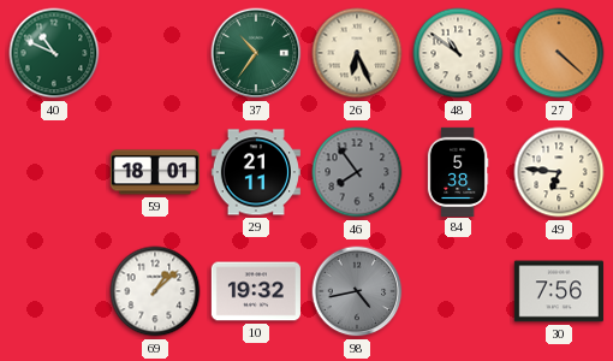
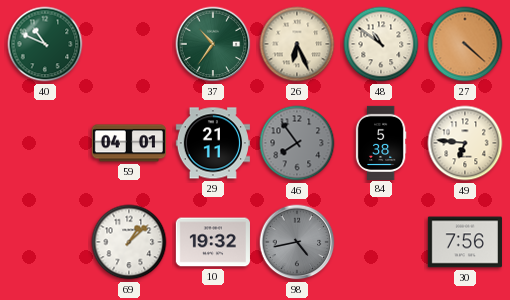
59: 18:01 -> 04:01
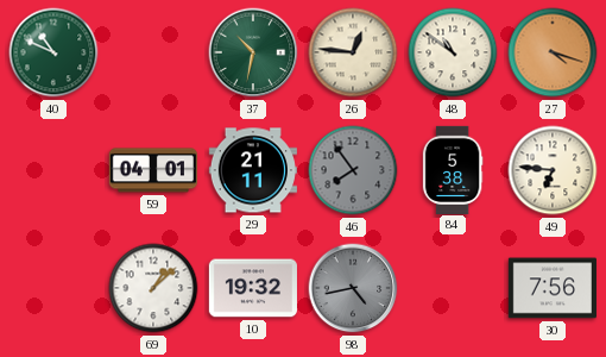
37: 10:36 -> 10:32
26: 6:26 -> 12:46
27: 4:22 -> 4:18
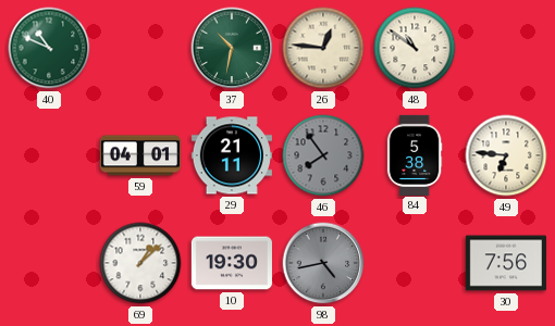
27: 4:18 -> none
10: 19:32 -> 19:30
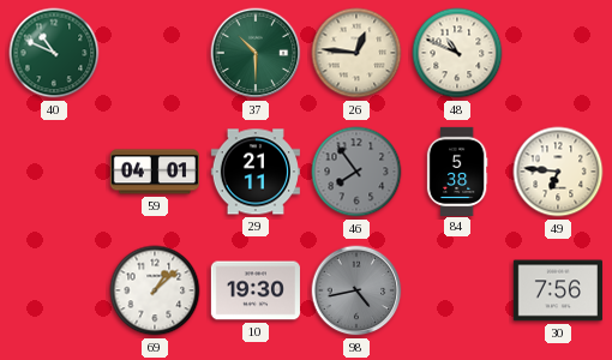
37: 10:32 -> 10:30
48: 10:51 -> 10:49
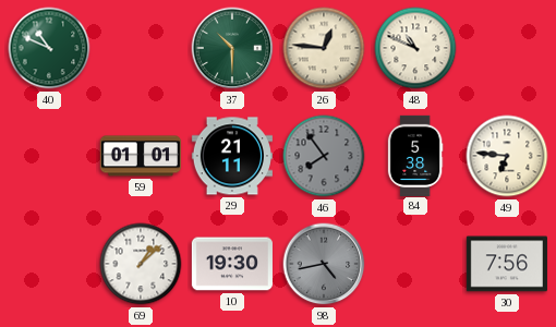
59: 04:01 -> 01:01
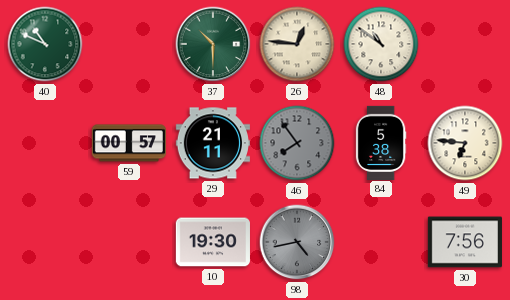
48: 10:49 -> 10:51
59: 01:01 -> 00:57
69: 1:08 -> none
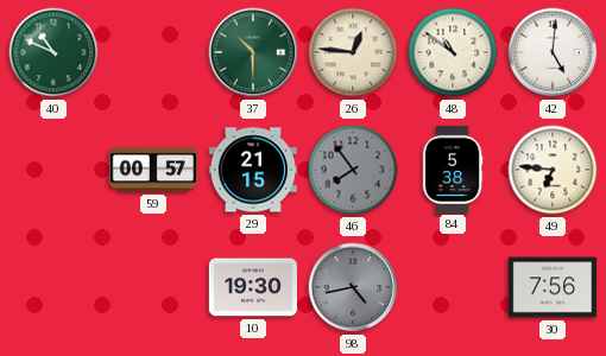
42: none -> 5:01
29: 21:11 -> 21:15
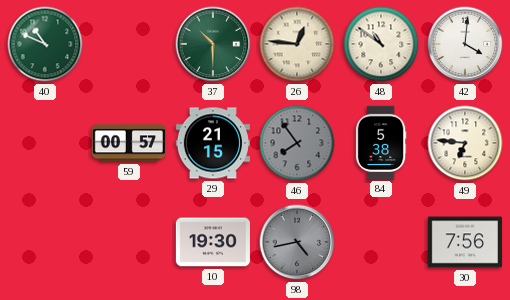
42: 5:01 -> 4:01
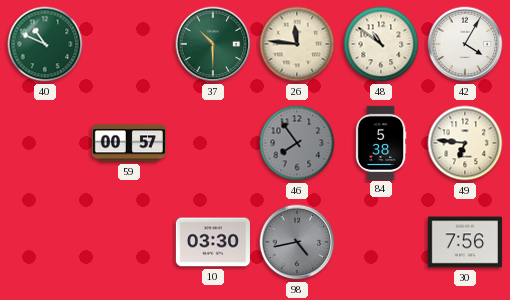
26: 12:46 -> 11:46
42: 4:01 -> 4:05
29: 21:15 -> none
10: 19:30 -> 03:30
